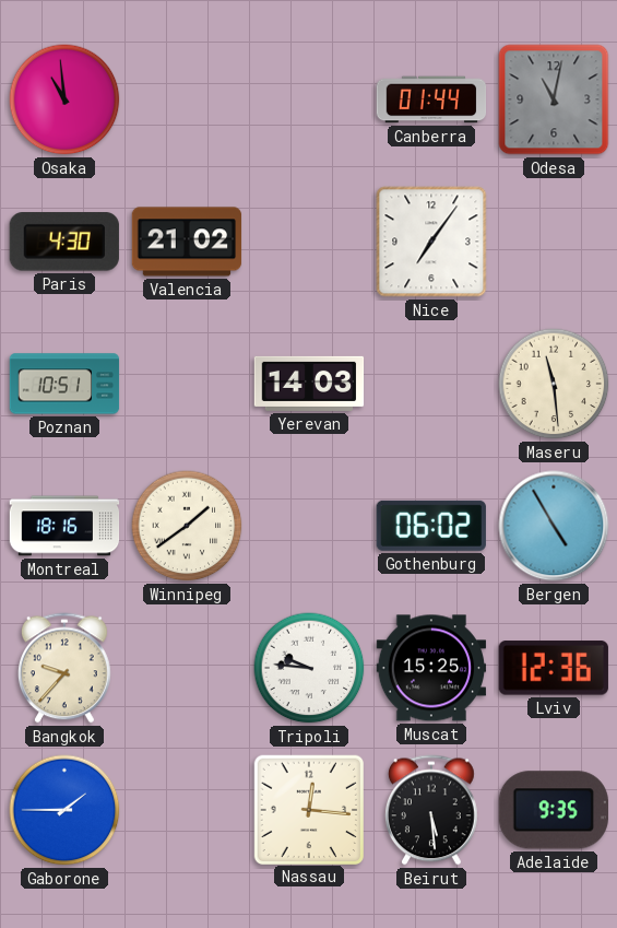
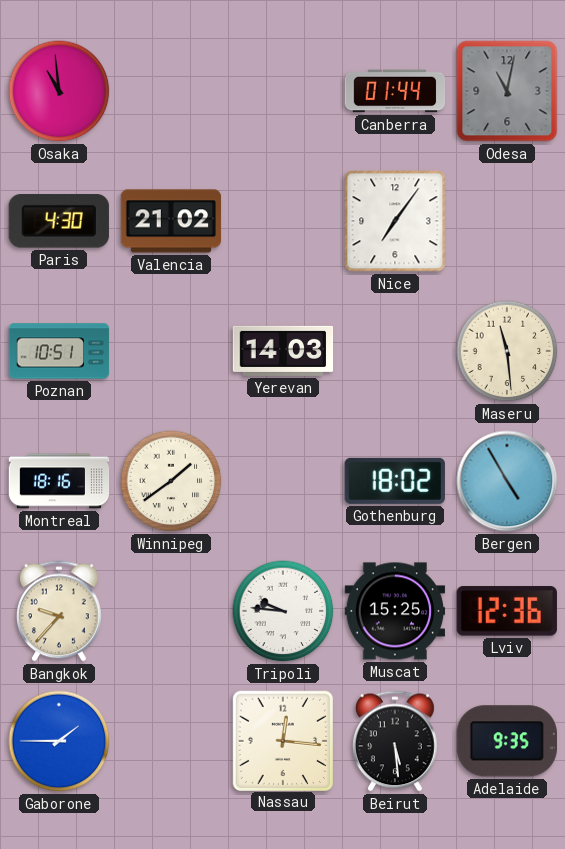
Gothenburg: 06:02 -> 18:02
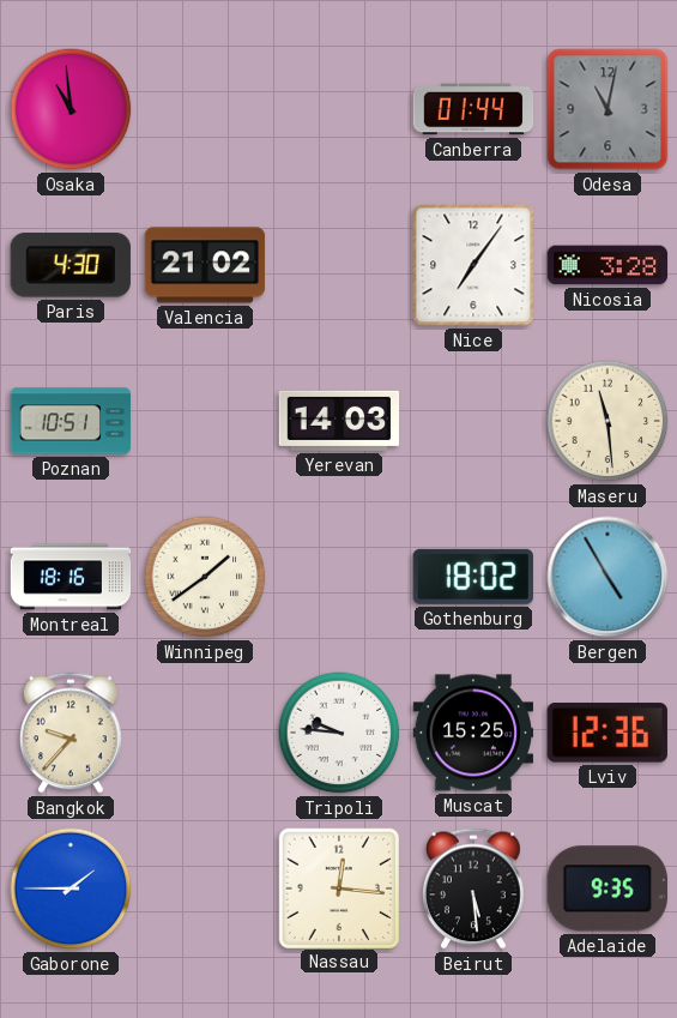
Nicosia: none -> 3:28
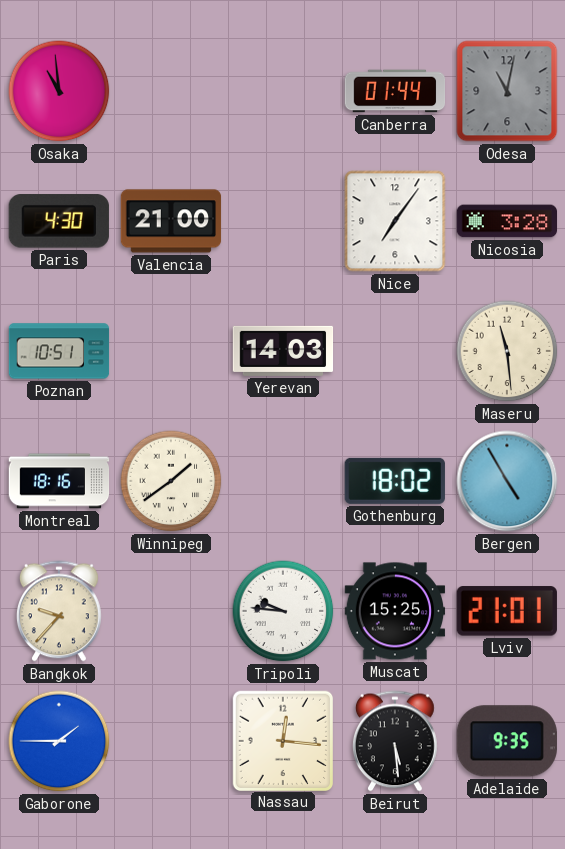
Valencia: 21:02 -> 21:00
Lviv: 12:36 -> 21:01
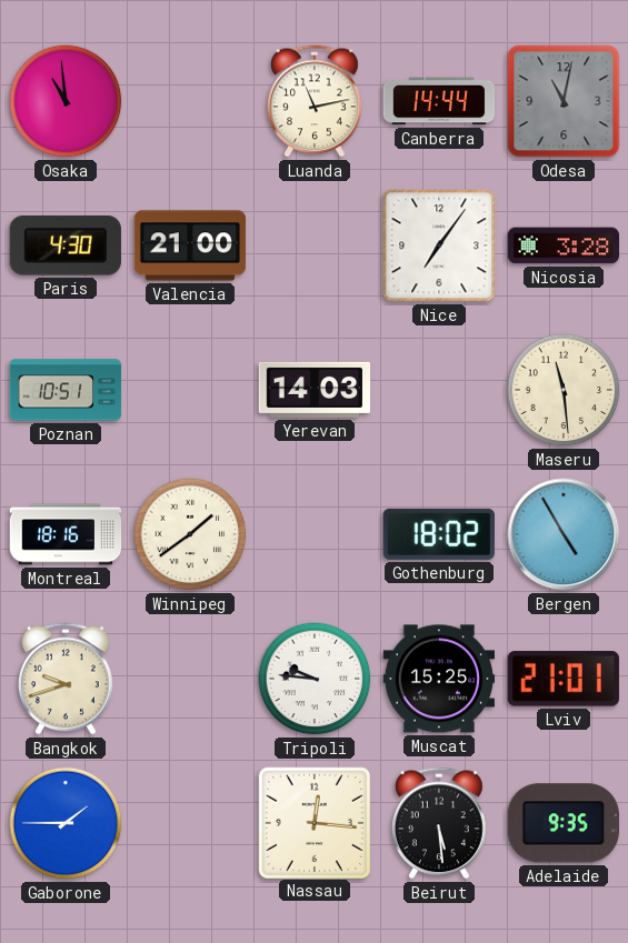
Luanda: none -> 11:13
Canberra: 01:44 -> 14:44
Bangkok: 9:37 -> 9:42
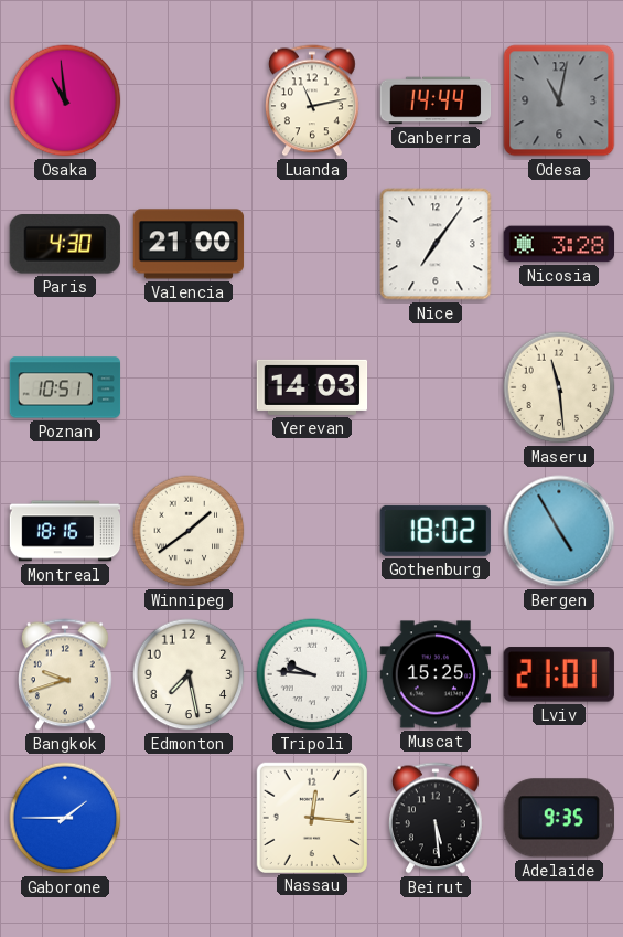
Edmonton: none -> 7:28
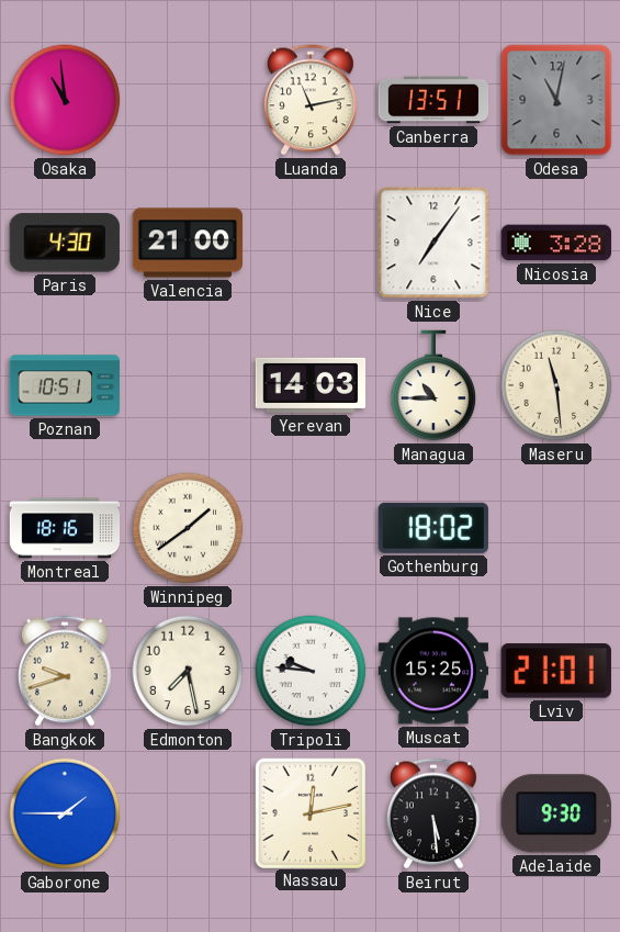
Canberra: 14:44 -> 13:51
Managua: none -> 10:45
Bergen: 4:55 -> none
Nassau: 12:16 -> 12:13
Adelaide: 9:35 -> 9:30
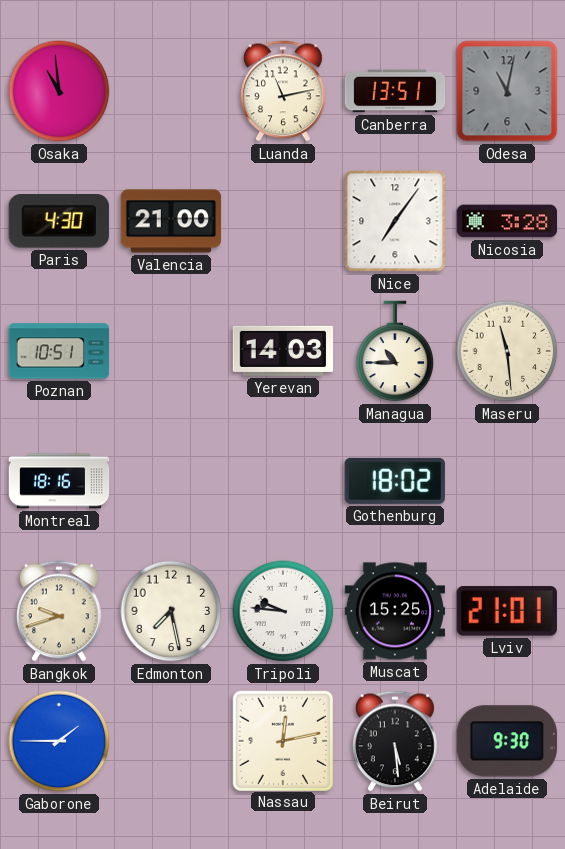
Winnipeg: 1:39 -> none
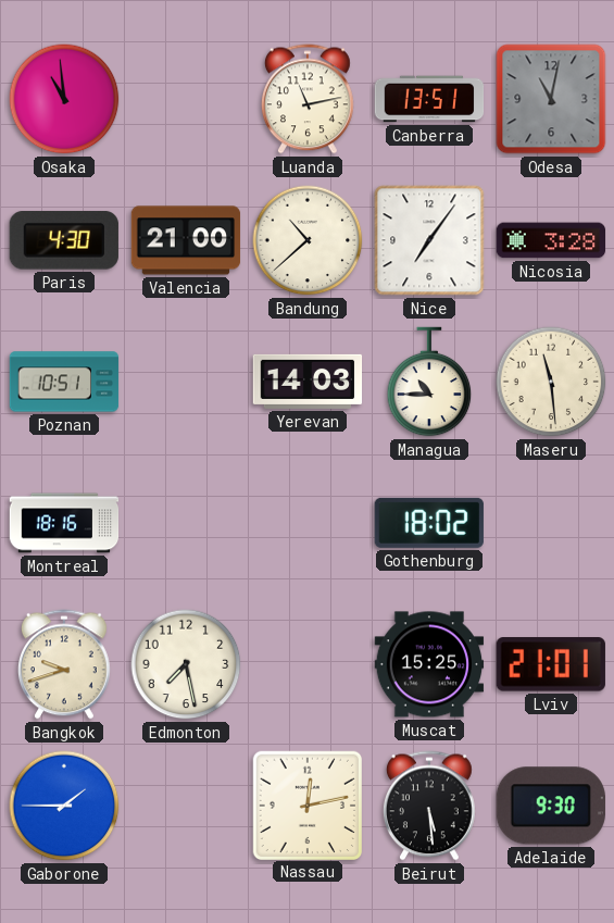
Bandung: none -> 10:38
Tripoli: 9:46 -> none
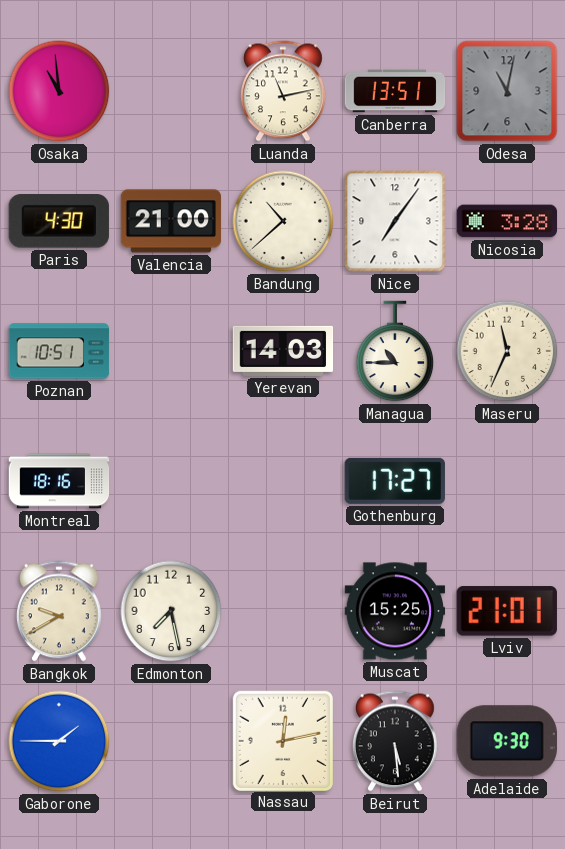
Maseru: 11:29 -> 11:34
Gothenburg: 18:02 -> 17:27
Bangkok: 9:42 -> 9:40
